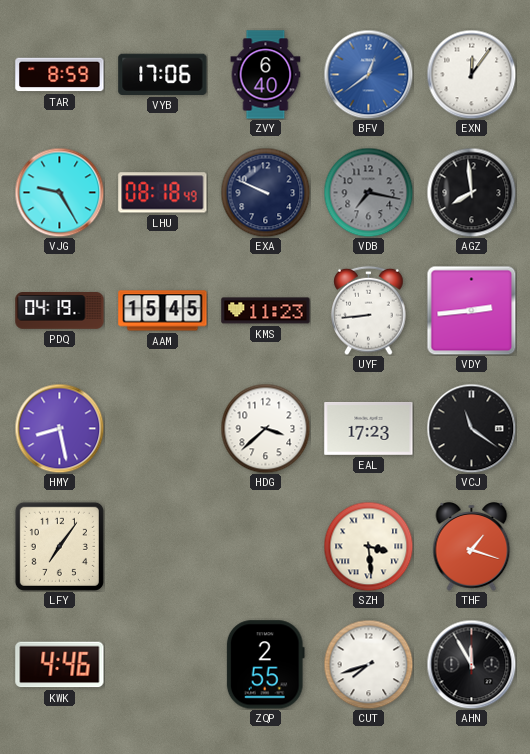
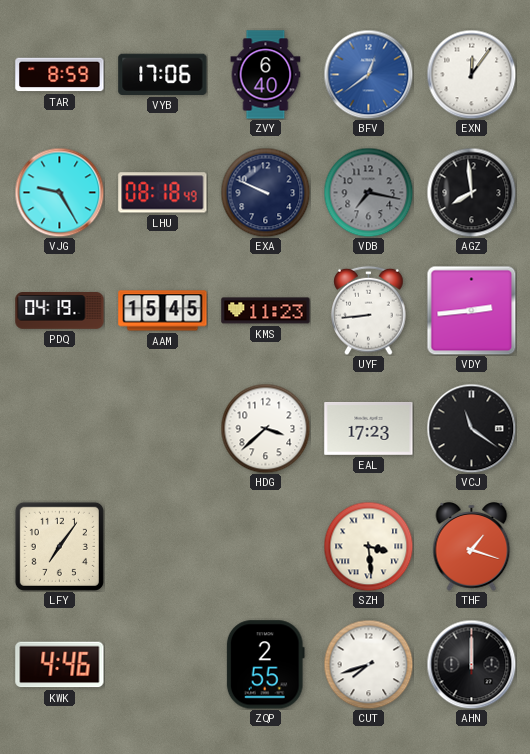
HMY: 8:28 -> none
AHN: 11:55 -> 12:00
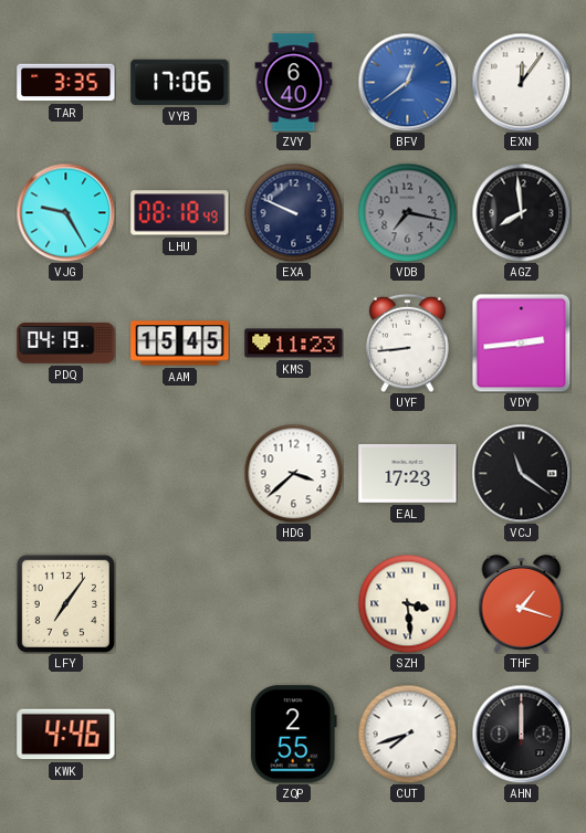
TAR: 8:59 -> 3:35
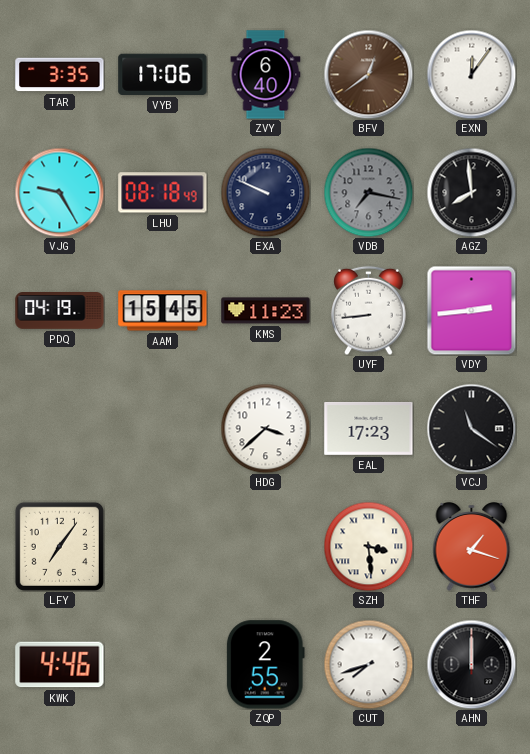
BFV dial: blue -> brown
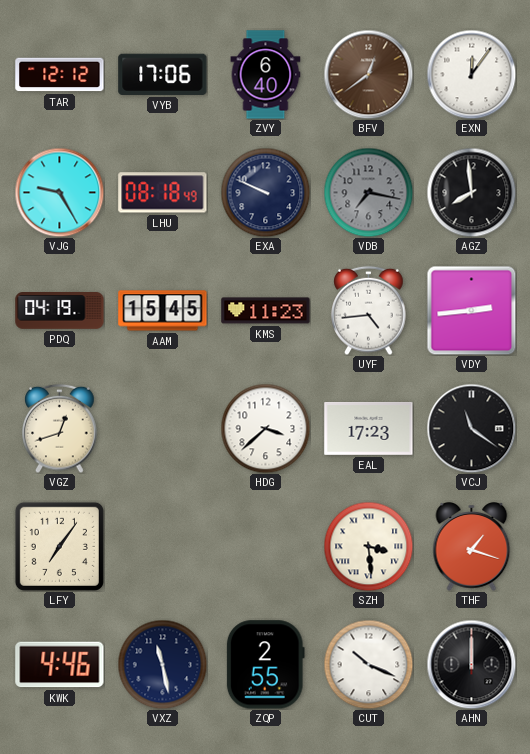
TAR: 3:35 -> 12:12
UYF: 8:44 -> 4:44
VGZ: none -> 12:42
VXZ: none -> 11:28
CUT: 7:42 -> 10:19
